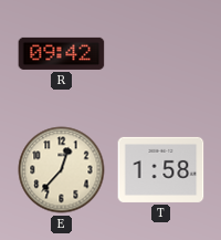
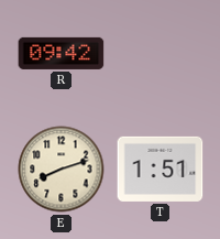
E: 12:37 -> 8:12
T: 1:58 -> 1:51
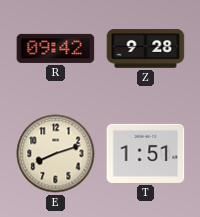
Z: none -> 9:28
